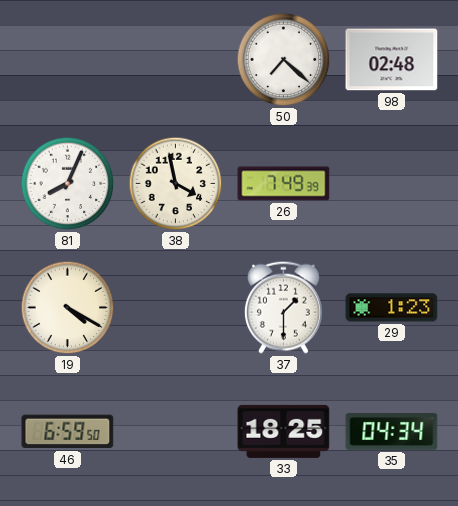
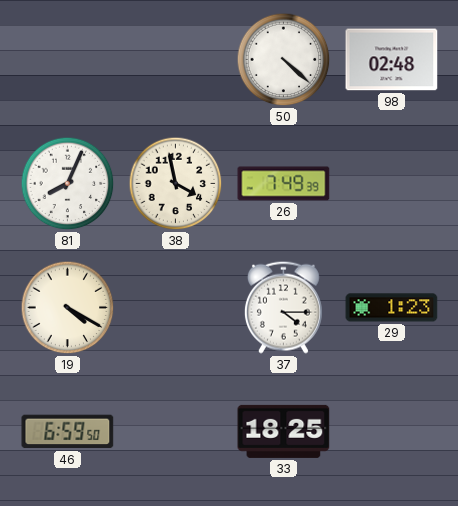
50: 7:22 -> 4:22
37: 1:30 -> 4:15
35: 04:34 -> none
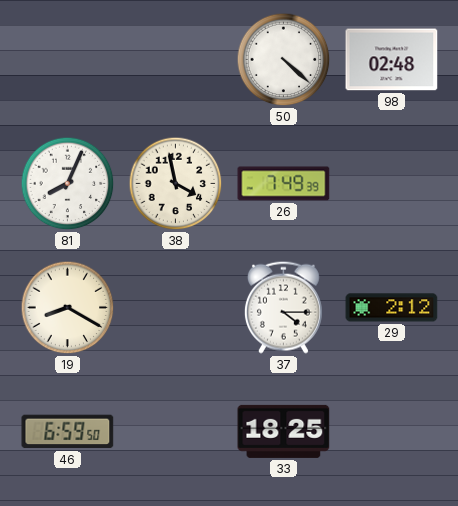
19: 4:20 -> 8:20
29: 1:23 -> 2:12
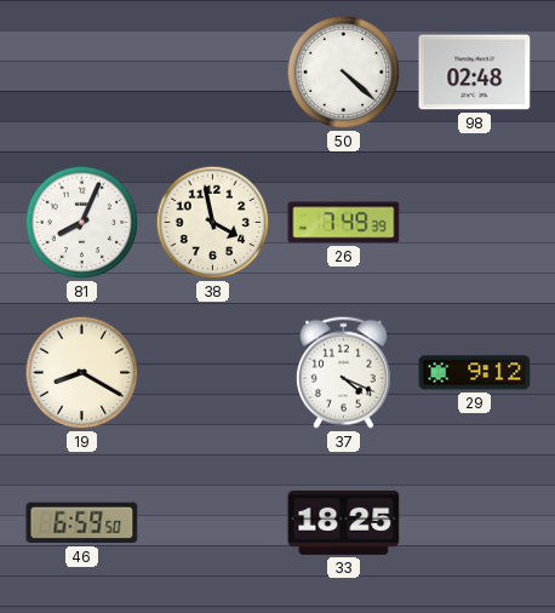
37: 4:15 -> 4:19
29: 2:12 -> 9:12
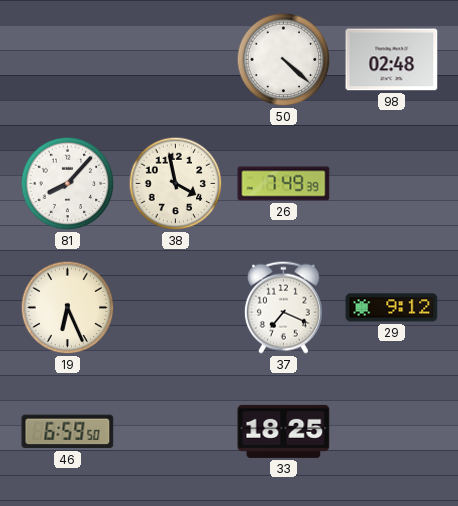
81: 8:04 -> 8:07
19: 8:20 -> 6:26
37: 4:19 -> 7:19
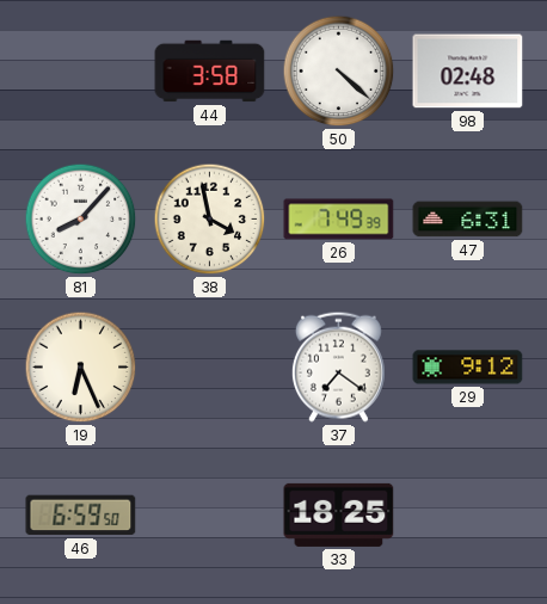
44: none -> 3:58
47: none -> 6:31
37: 7:19 -> 7:21
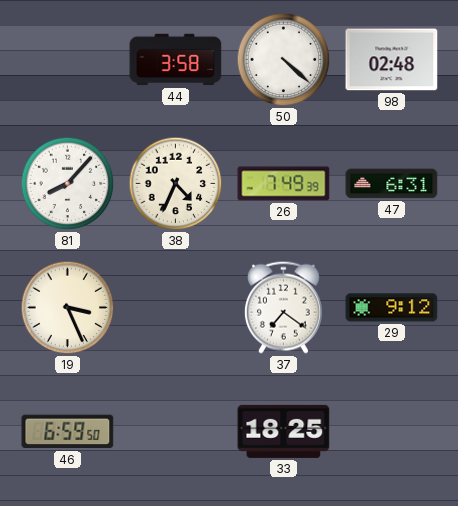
38: 3:58 -> 4:34
19: 6:26 -> 3:26
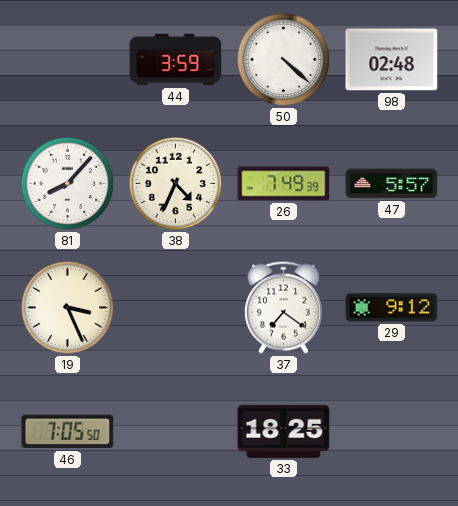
44: 3:58 -> 3:59
47: 6:31 -> 5:57
46: 6:59 -> 7:05
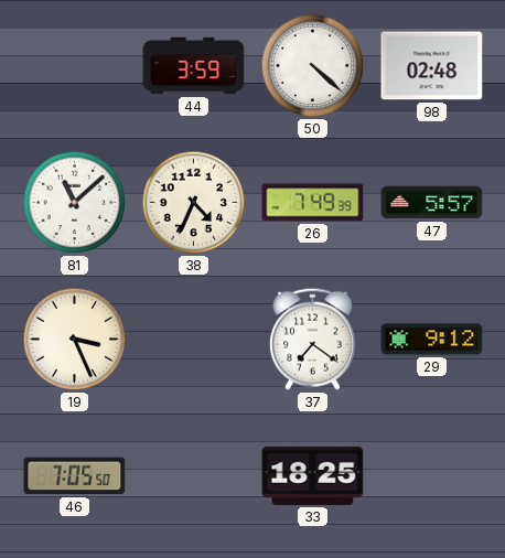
81: 8:07 -> 11:08
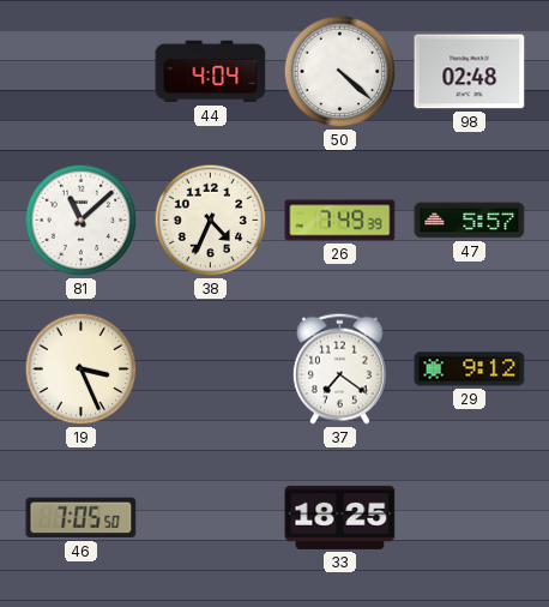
44: 3:59 -> 4:04
